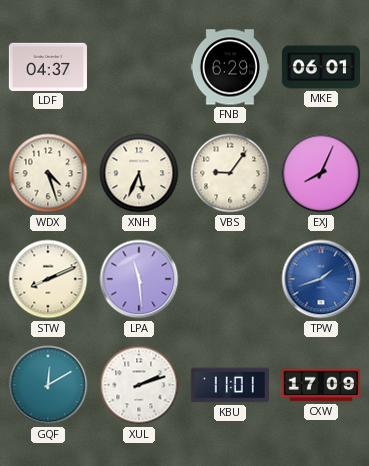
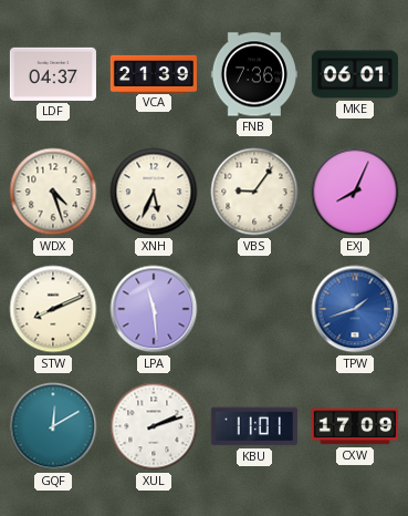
VCA: none -> 21:39
FNB: 6:29 -> 7:36
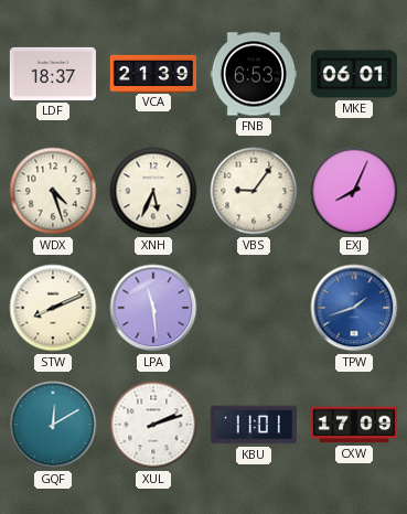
LDF: 04:37 -> 18:37
FNB: 7:36 -> 6:53
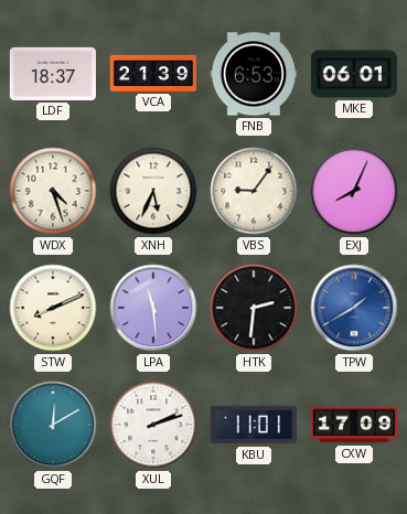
HTK: none -> 2:31
TPW: 1:42 -> 1:40
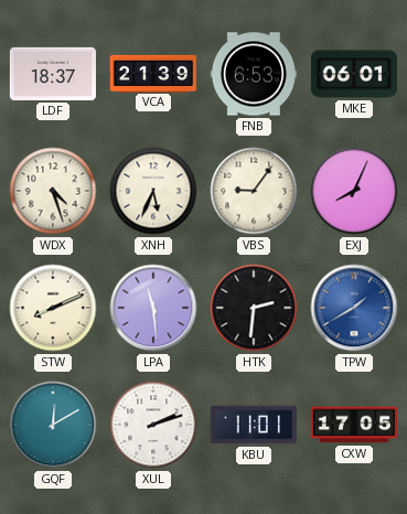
CXW: 17:09 -> 17:05
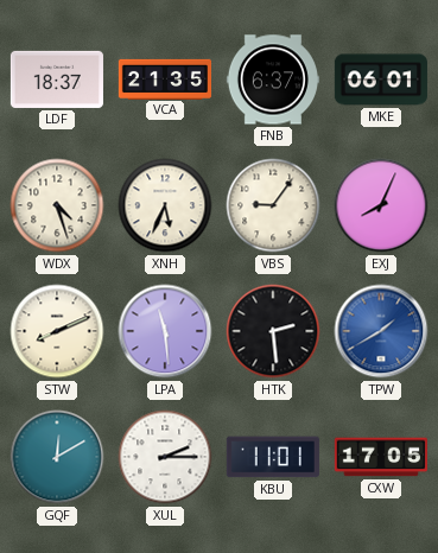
VCA: 21:39 -> 21:35
FNB: 6:53 -> 6:37
HTK: 2:31 -> 2:29
XUL: 2:12 -> 2:15
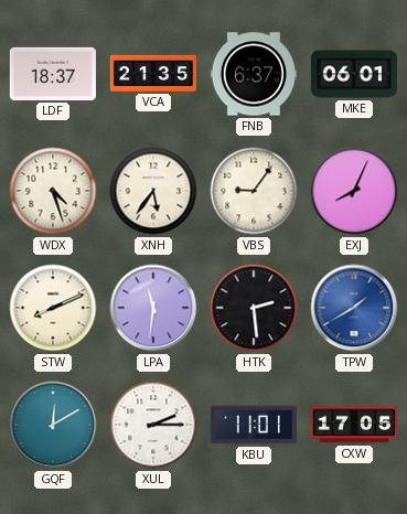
XNH: 5:34 -> 5:36
LPA: 11:29 -> 11:31
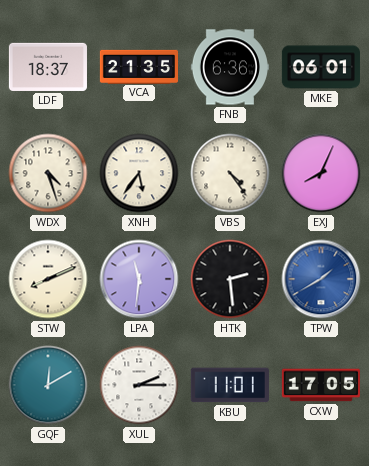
FNB: 6:37 -> 6:36
VBS: 9:06 -> 4:24
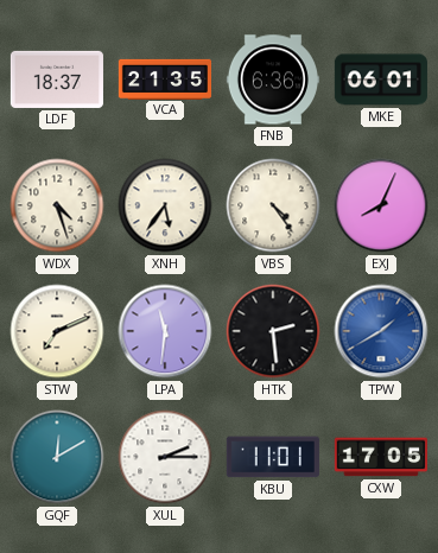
STW: 8:11 -> 7:11
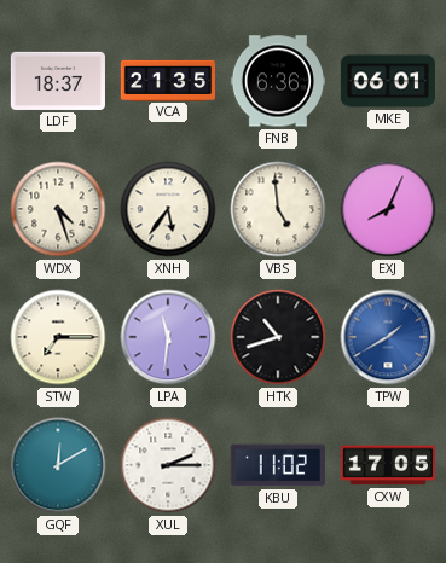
VBS: 4:24 -> 4:59
STW: 7:11 -> 7:15
HTK: 2:29 -> 10:42
KBU: 11:01 -> 11:02
